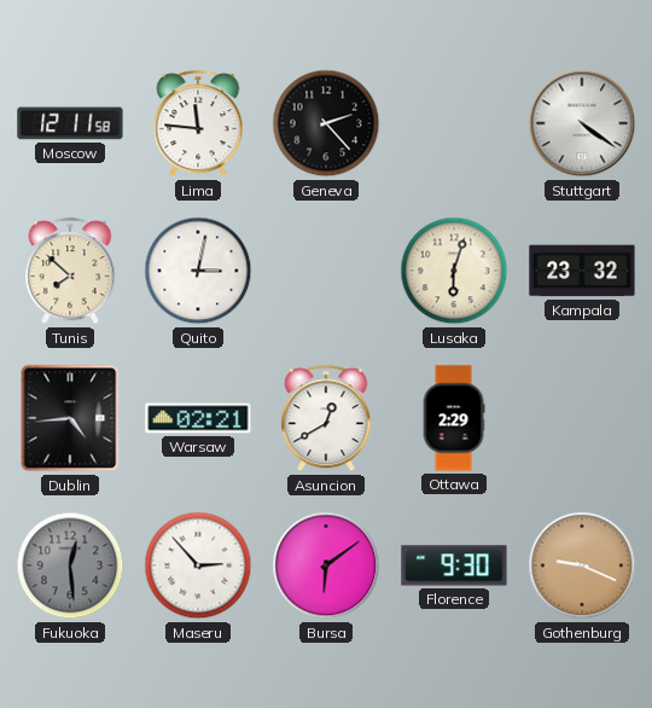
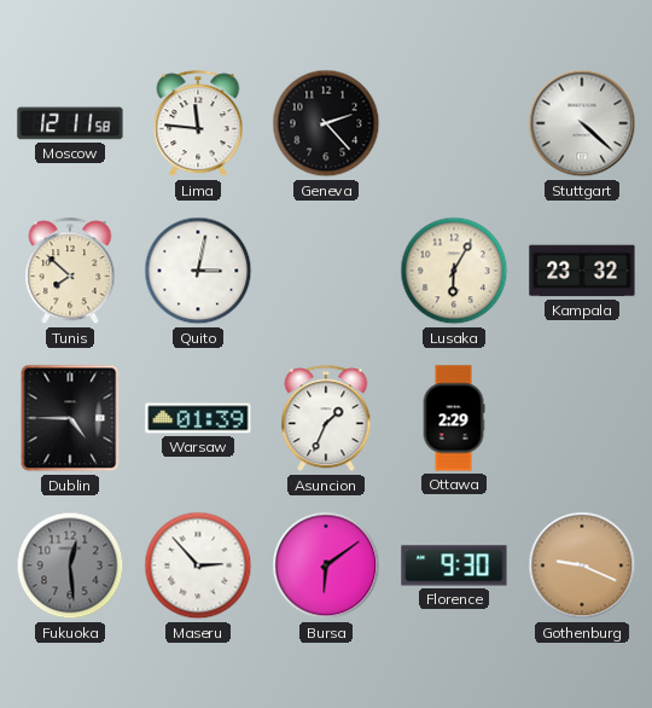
Stuttgart: 4:21 -> 4:22
Lusaka: 6:03 -> 6:05
Dublin: 4:44 -> 4:45
Warsaw: 02:21 -> 01:39
Asuncion: 12:40 -> 1:34
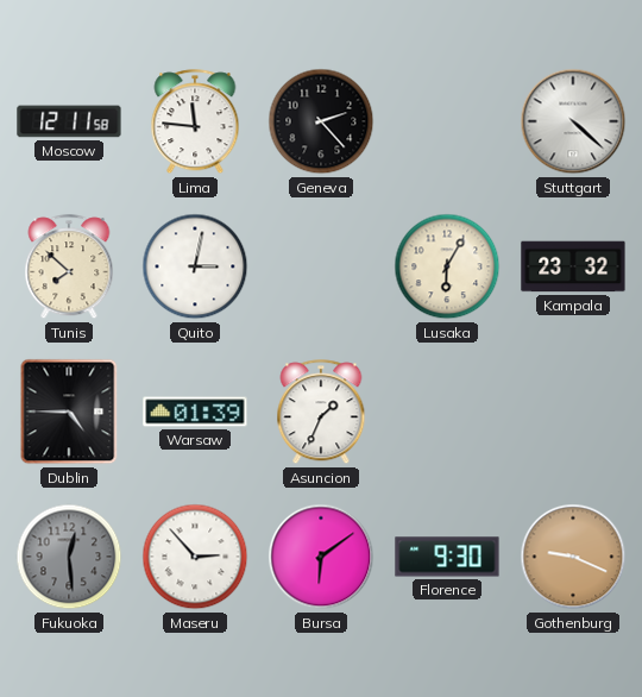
Ottawa: 2:29 -> none
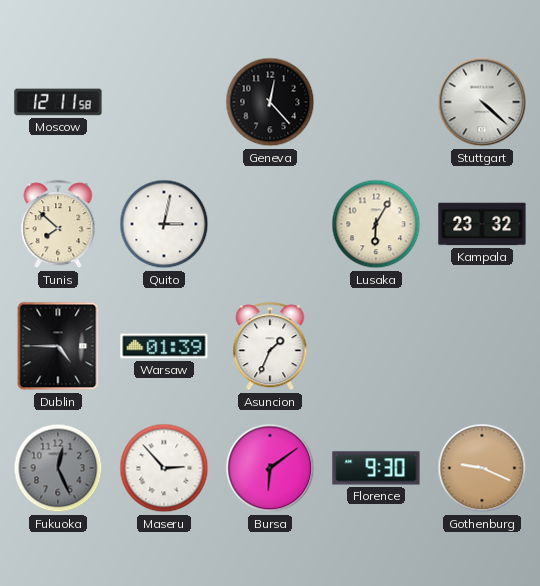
Lima: 11:46 -> none
Geneva: 2:23 -> 12:23
Fukuoka: 12:29 -> 12:26
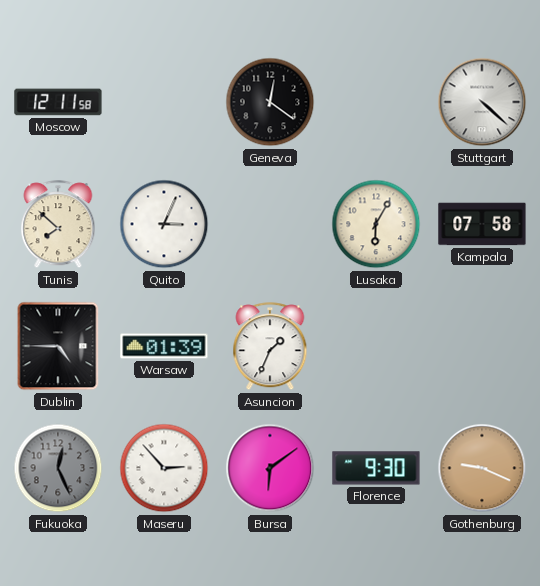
Geneva: 12:23 -> 12:21
Quito: 3:02 -> 3:04
Kampala: 23:32 -> 07:58
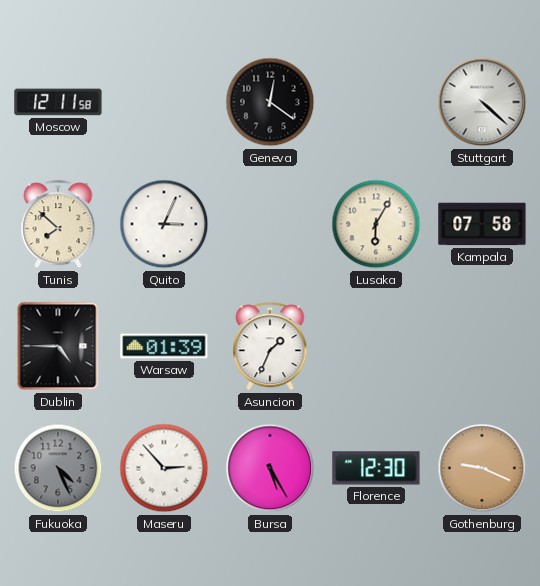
Fukuoka: 12:26 -> 4:26
Bursa: 6:09 -> 5:25
Florence: 9:30 -> 12:30
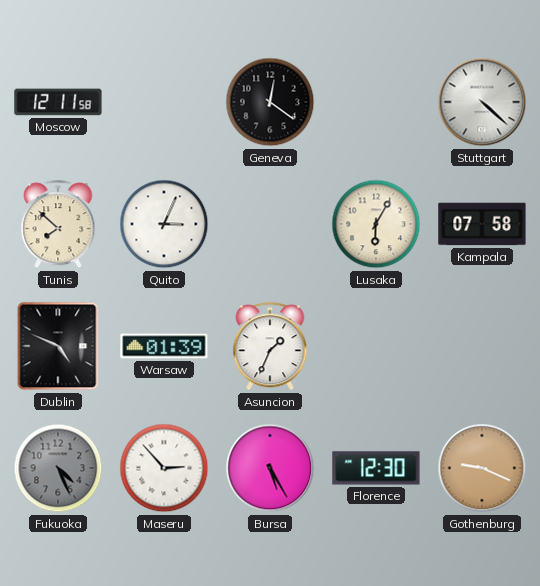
Dublin: 4:45 -> 4:49
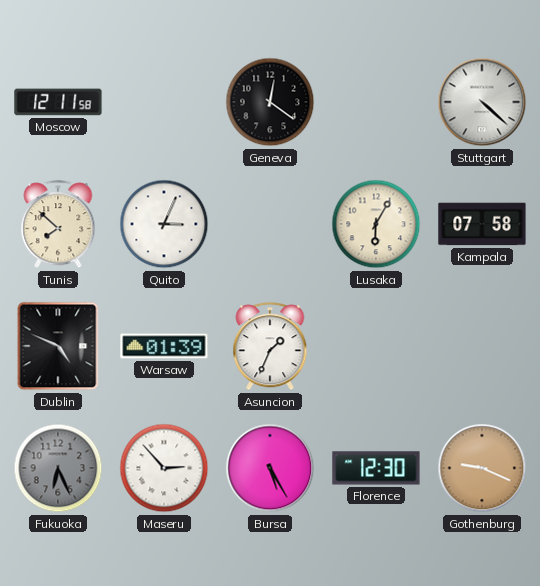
Fukuoka: 4:26 -> 6:26
